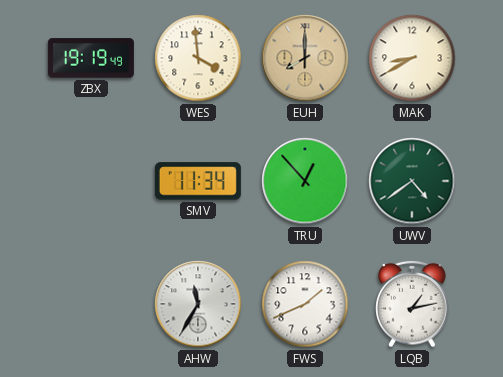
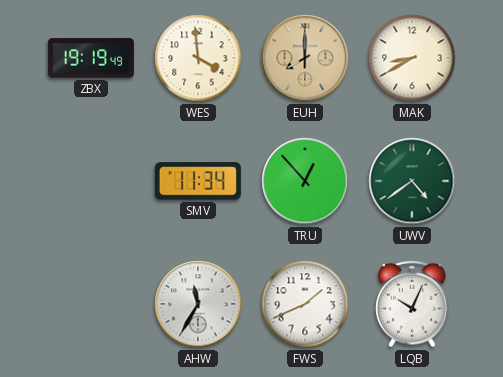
LQB: 1:13 -> 10:04
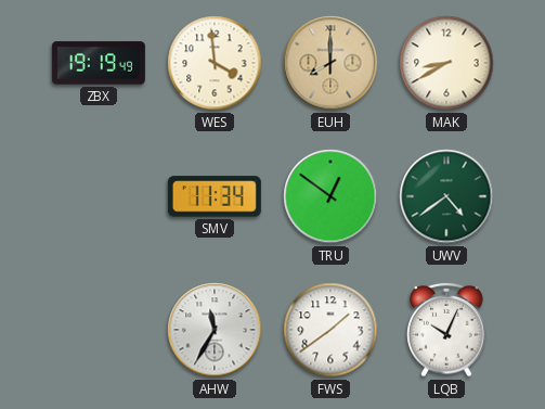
TRU: 12:53 -> 12:51
FWS: 1:41 -> 1:39
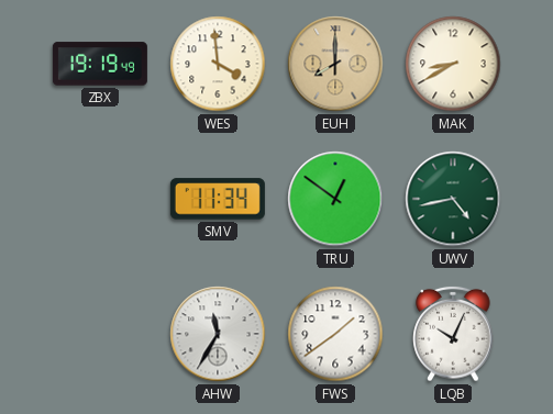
UWV: 4:39 -> 4:43
